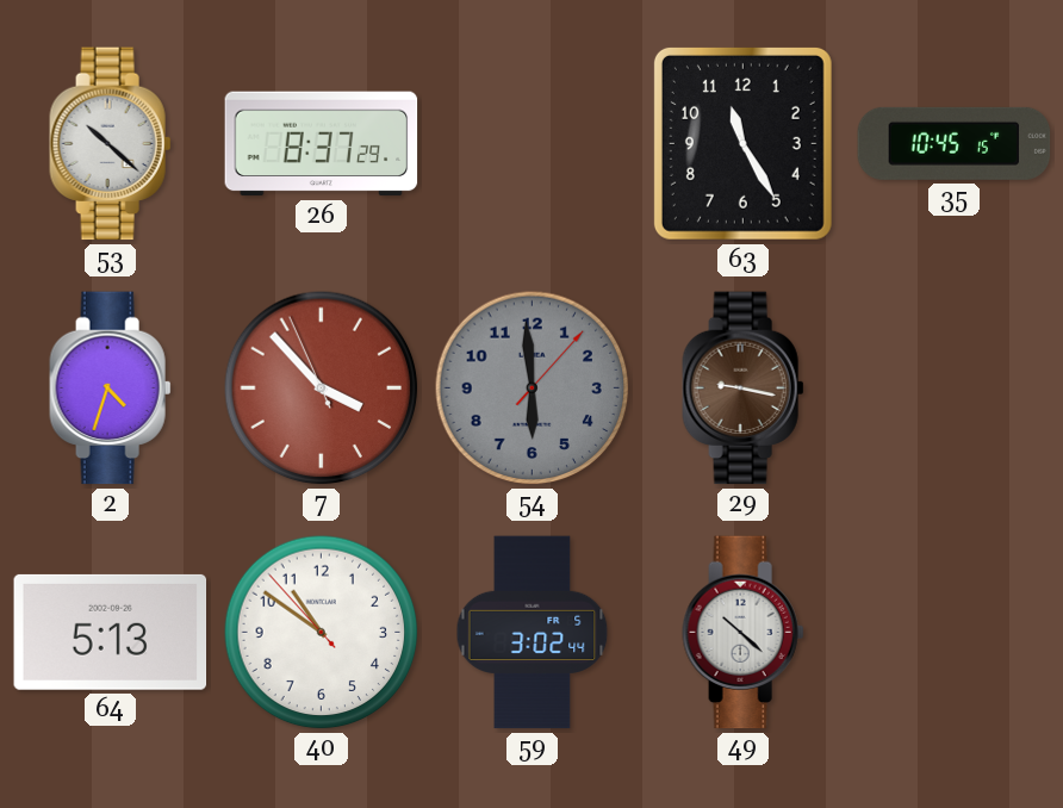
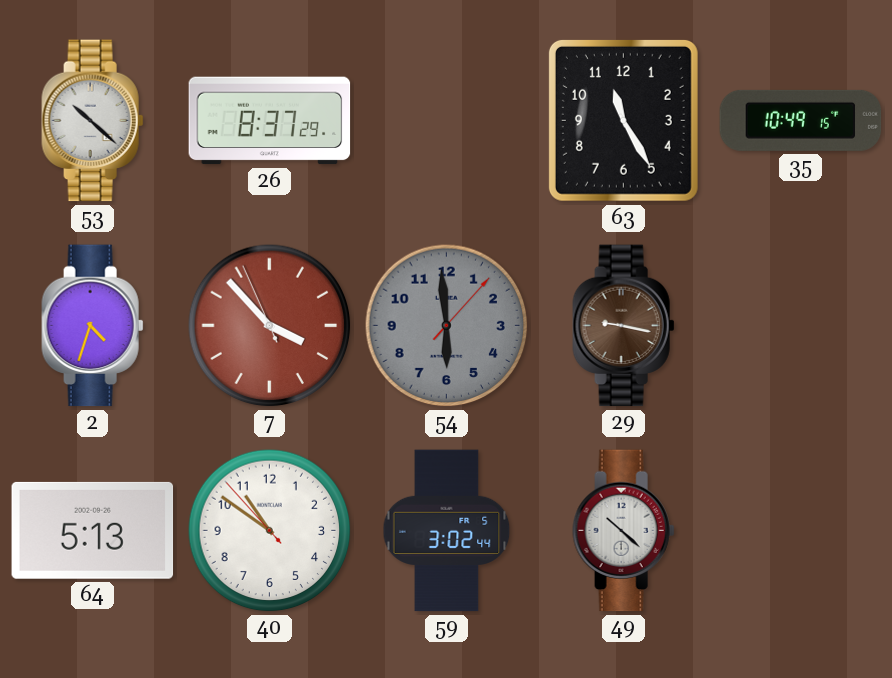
35: 10:45 -> 10:49
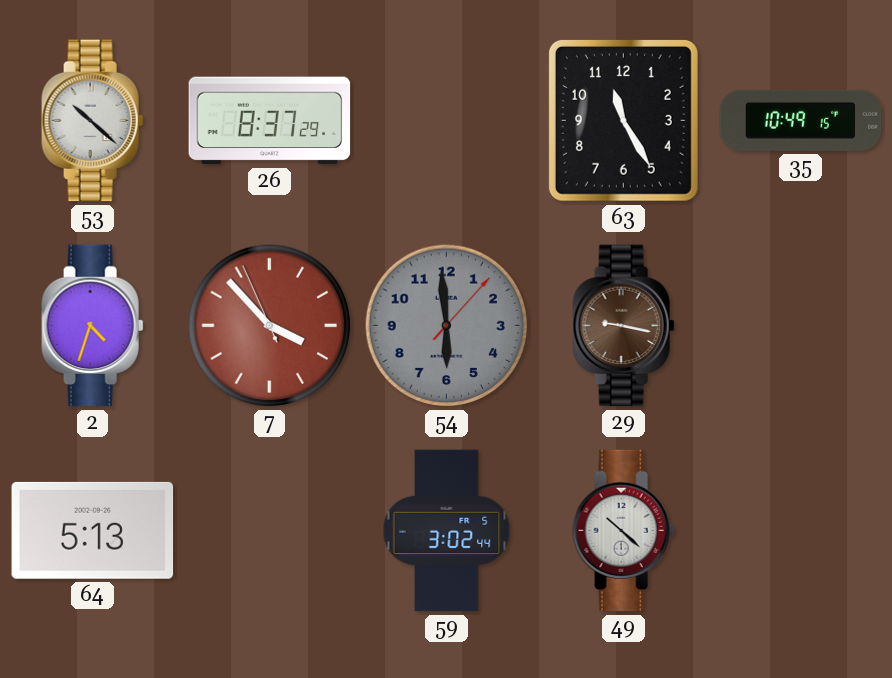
40: 10:50 -> none
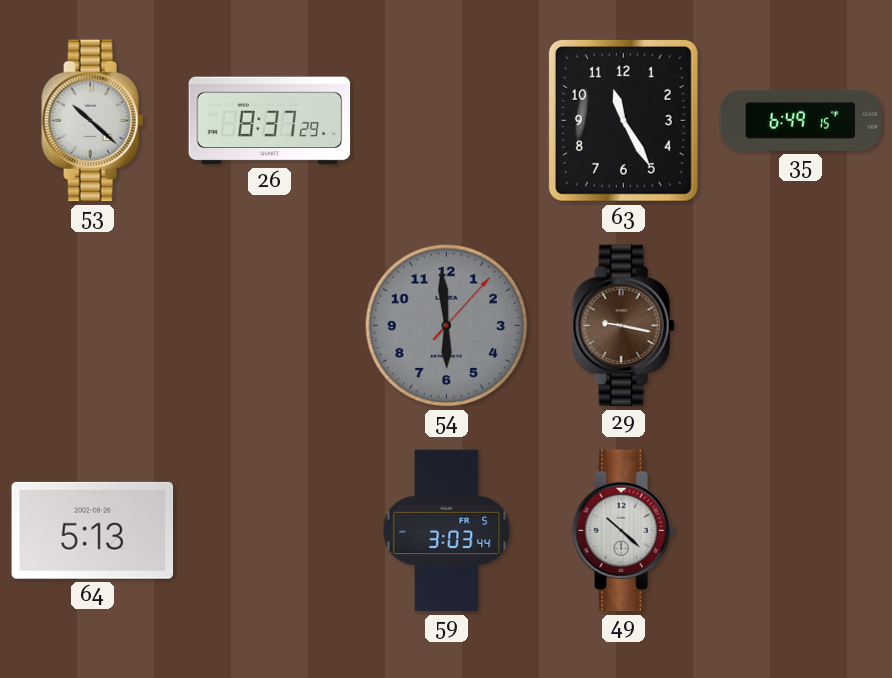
35: 10:49 -> 6:49
2: 4:33 -> none
7: 3:52 -> none
59: 3:02 -> 3:03
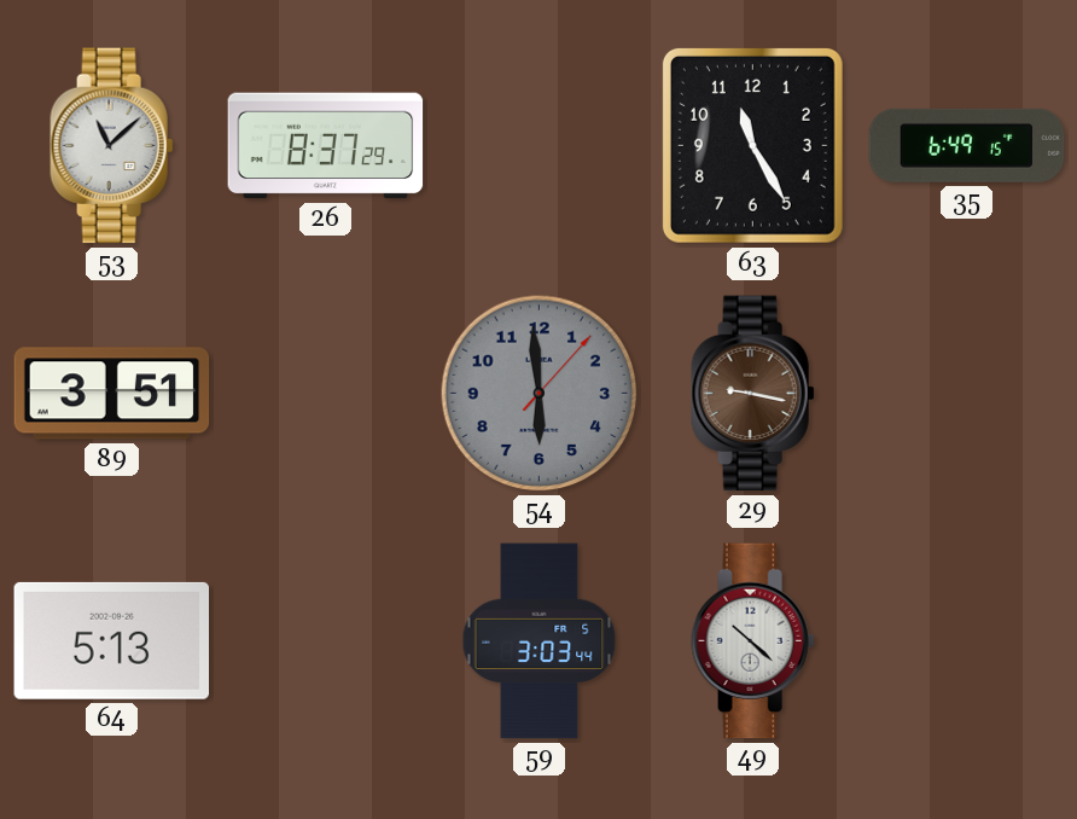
53: 10:22 -> 11:08
89: none -> 3:51
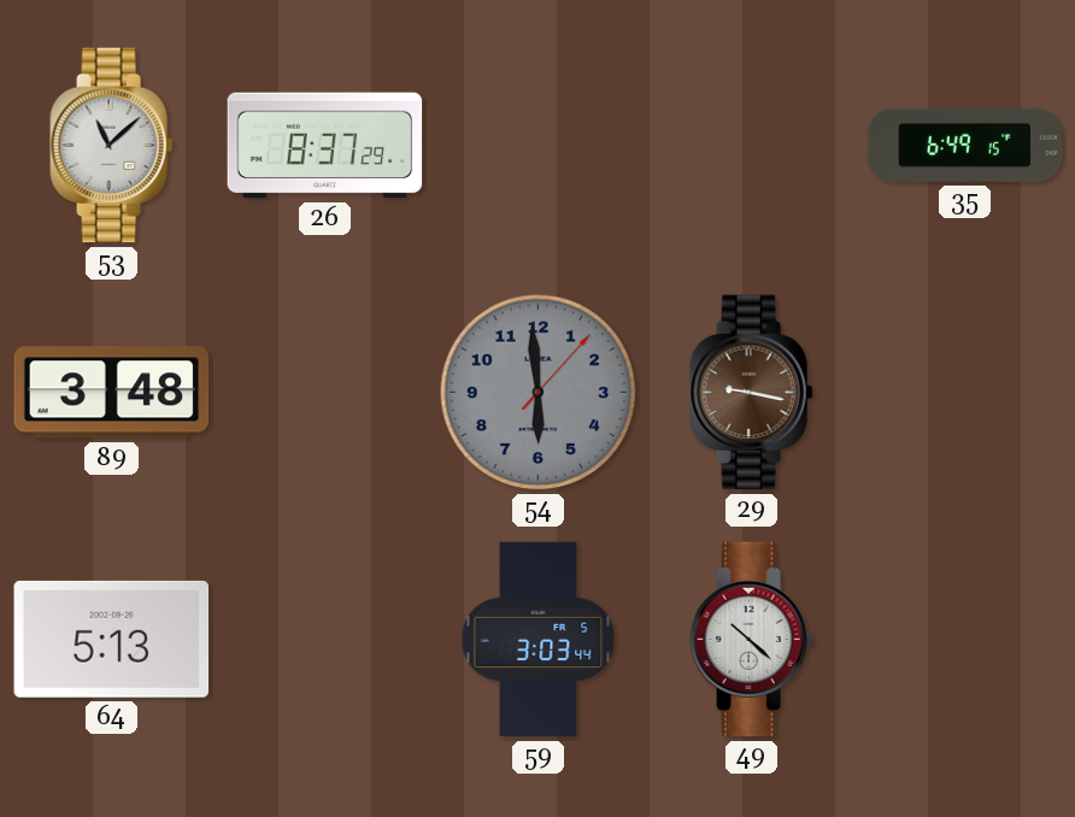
63: 11:25 -> none
89: 3:51 -> 3:48
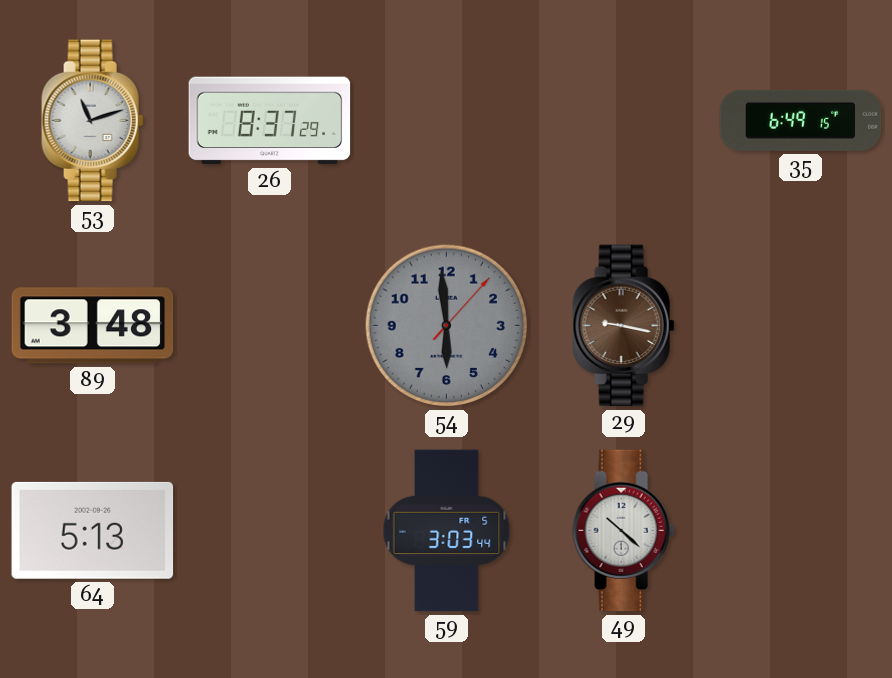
53: 11:08 -> 11:12
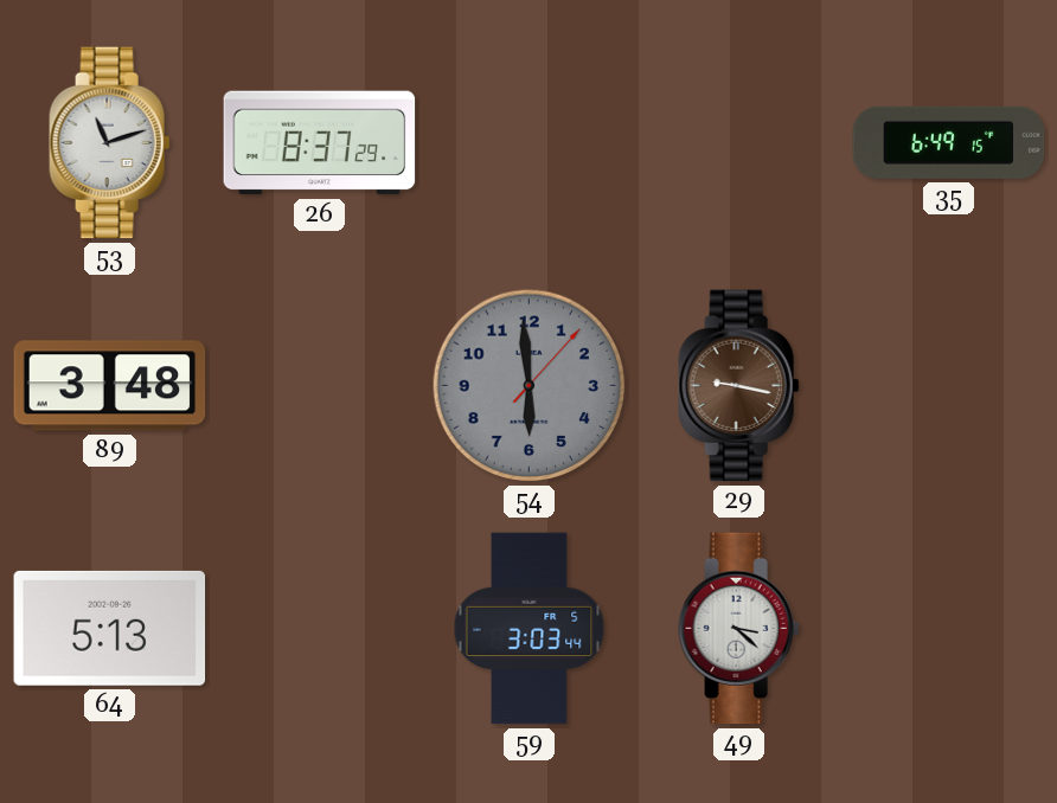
49: 10:22 -> 3:22
